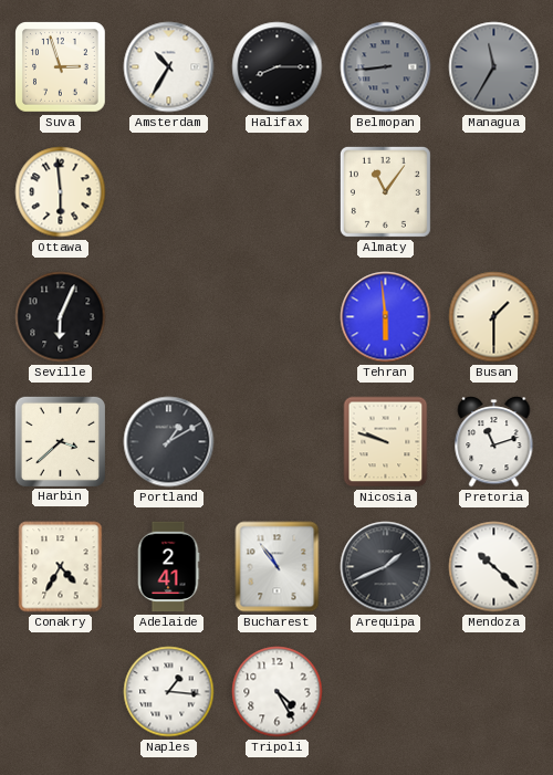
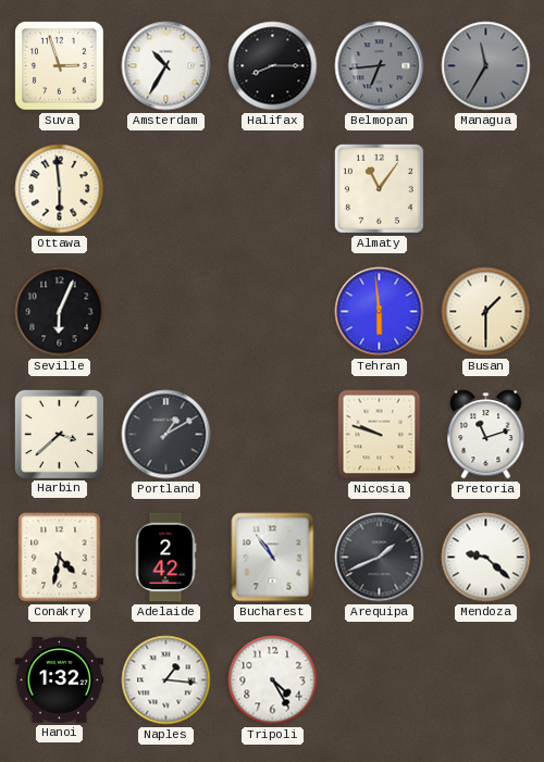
Belmopan: 8:44 -> 6:44
Conakry: 4:35 -> 4:32
Adelaide: 2:41 -> 2:42
Mendoza: 10:22 -> 9:22
Hanoi: none -> 1:32
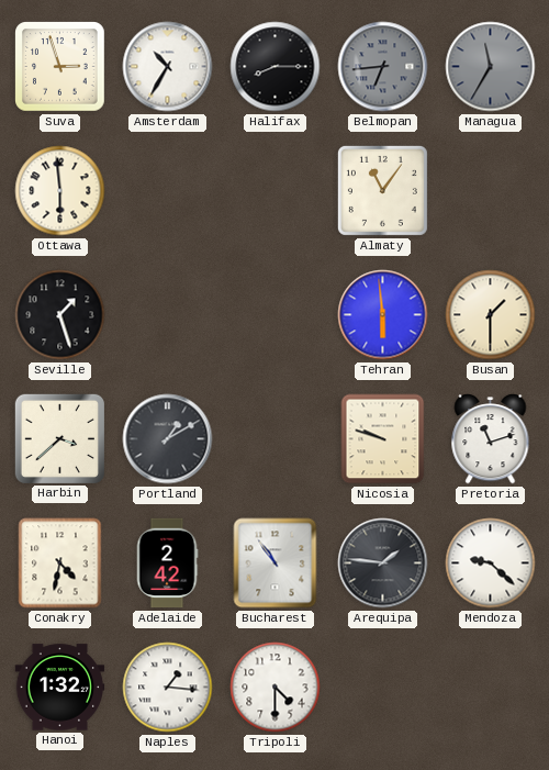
Seville: 6:04 -> 1:27
Arequipa: 1:41 -> 1:46
Tripoli: 4:25 -> 4:30
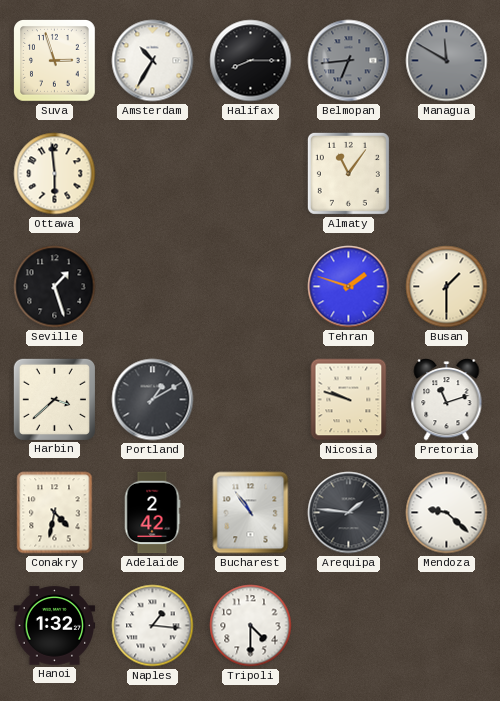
Managua: 11:35 -> 11:50
Tehran: 5:59 -> 1:48
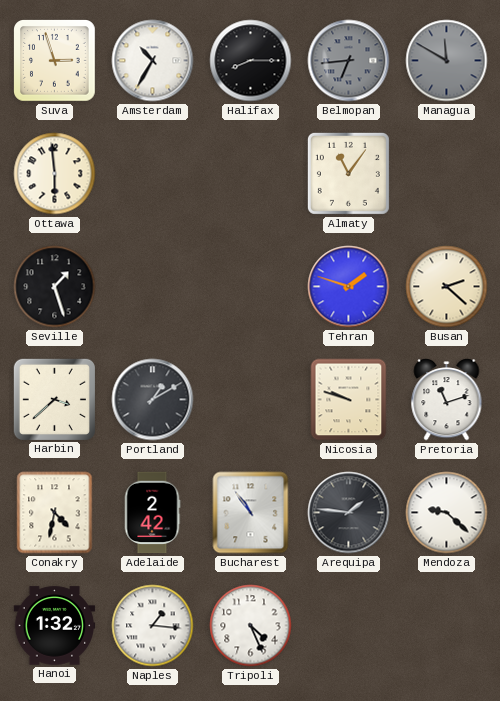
Busan: 1:30 -> 2:22
Tripoli: 4:30 -> 4:26
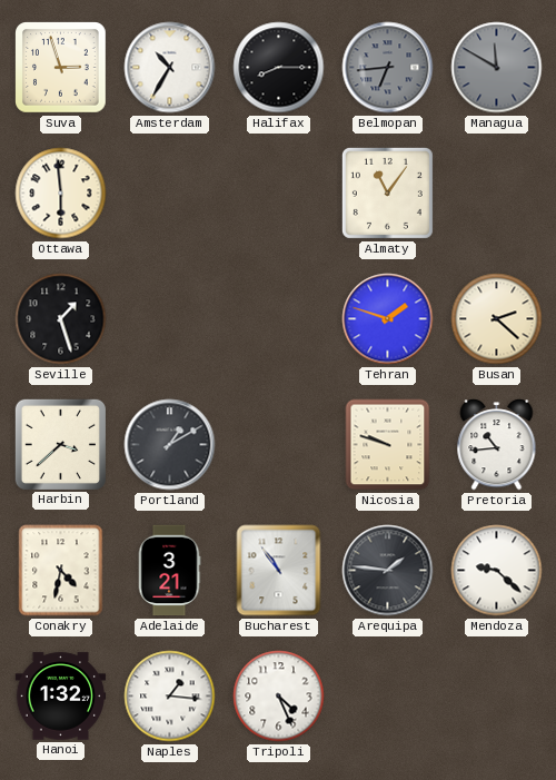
Pretoria: 11:12 -> 10:44
Adelaide: 2:42 -> 3:21
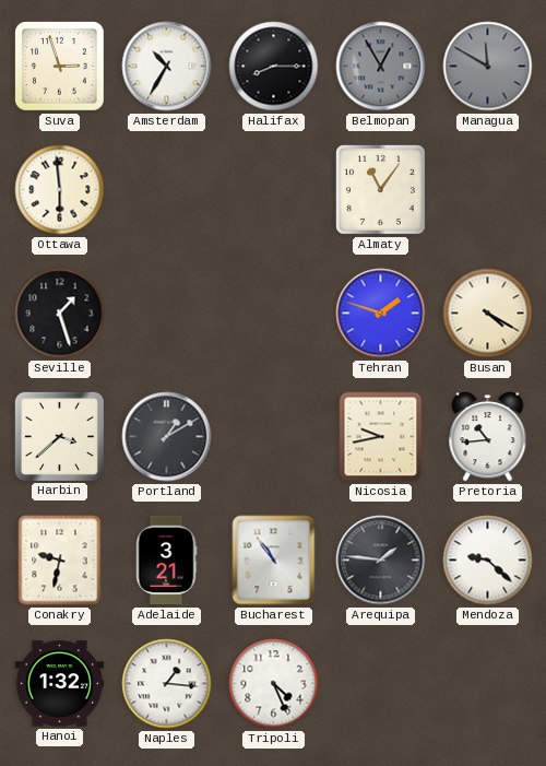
Belmopan: 6:44 -> 12:55
Busan: 2:22 -> 4:20
Nicosia: 9:48 -> 9:43
Conakry: 4:32 -> 9:32
